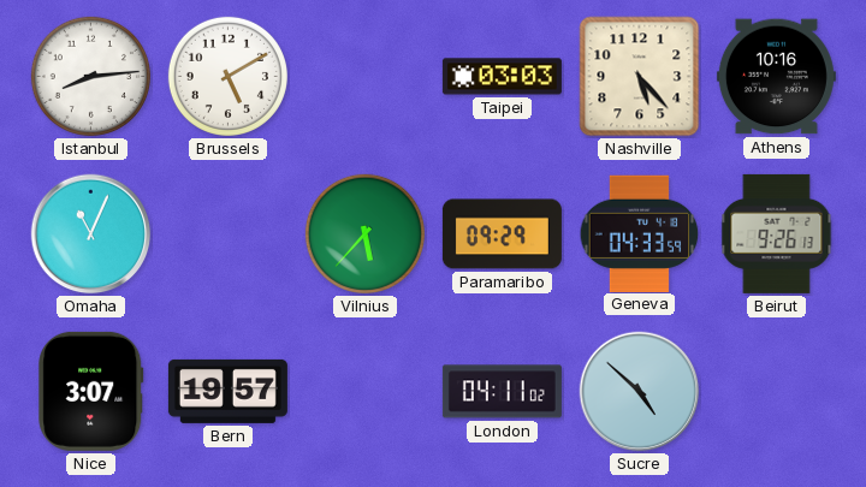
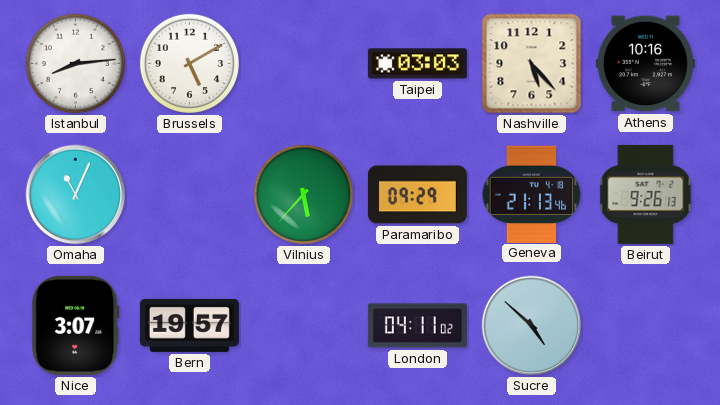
Geneva: 04:33 -> 21:13
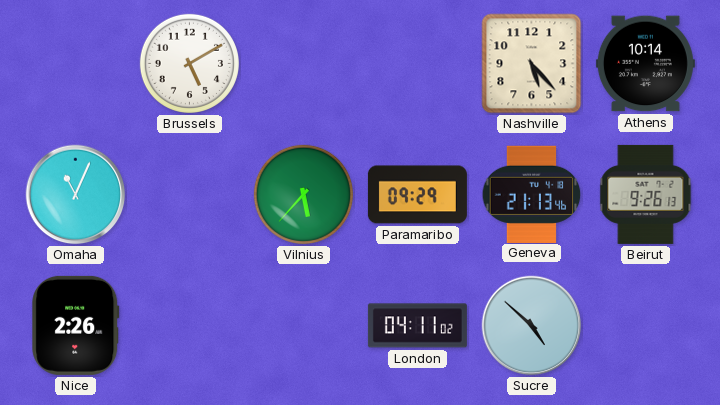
Istanbul: 8:14 -> none
Taipei: 03:03 -> none
Athens: 10:16 -> 10:14
Nice: 3:07 -> 2:26
Bern: 19:57 -> none
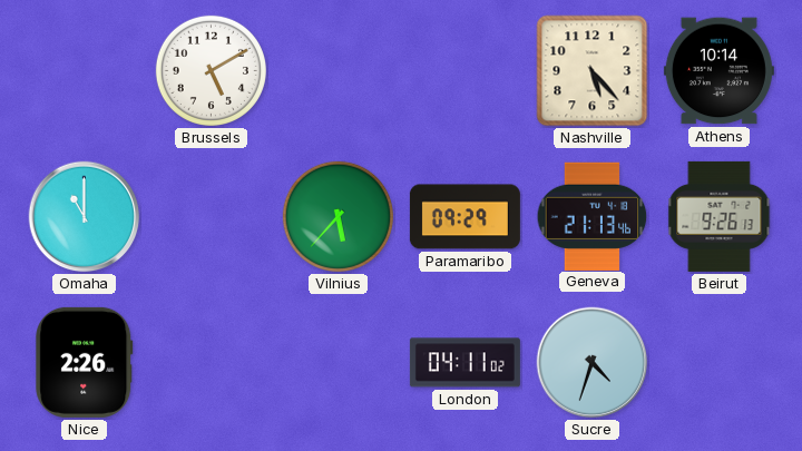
Omaha: 11:04 -> 11:00
Sucre: 4:52 -> 4:33
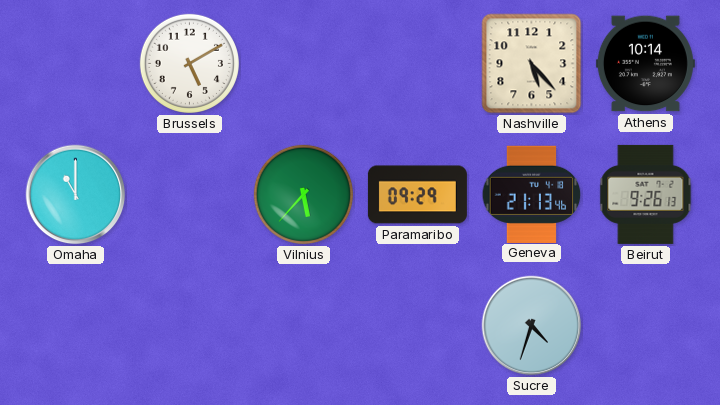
Nice: 2:26 -> none
London: 04:11 -> none
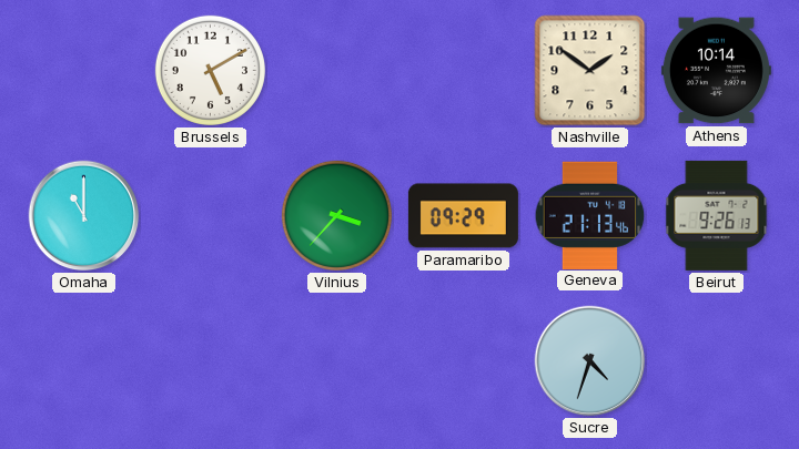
Nashville: 5:23 -> 1:51
Vilnius: 5:37 -> 3:37
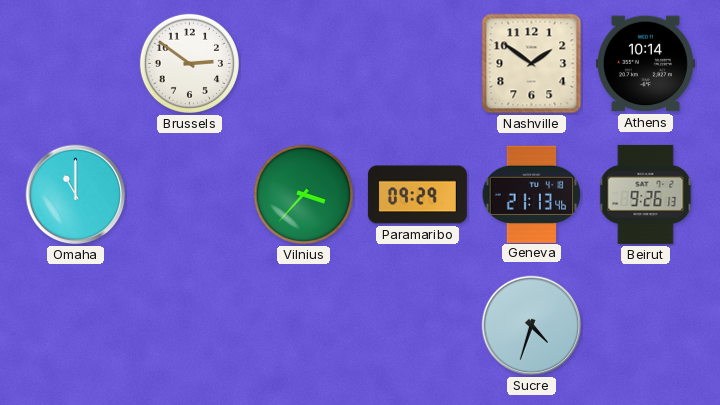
Brussels: 5:10 -> 2:51
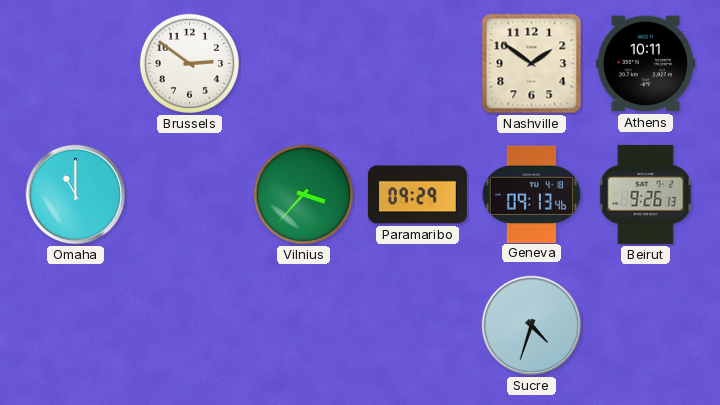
Athens: 10:14 -> 10:11
Geneva: 21:13 -> 09:13
